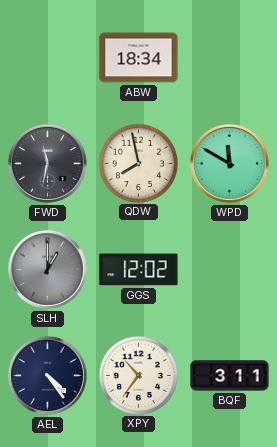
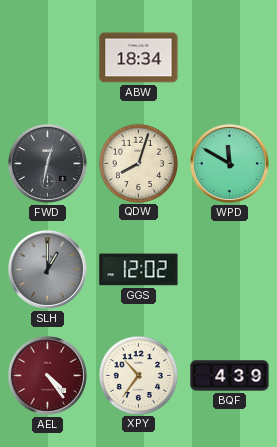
FWD: 11:32 -> 12:32
QDW: 7:58 -> 8:03
AEL dial: navy -> burgundy
BQF: 3:11 -> 4:39
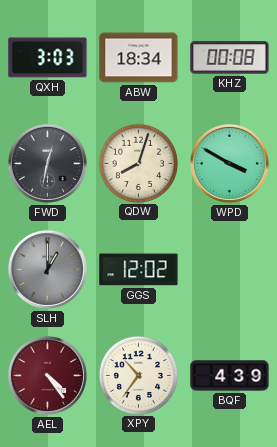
QXH: none -> 3:03
KHZ: none -> 00:08
WPD: 11:50 -> 3:50
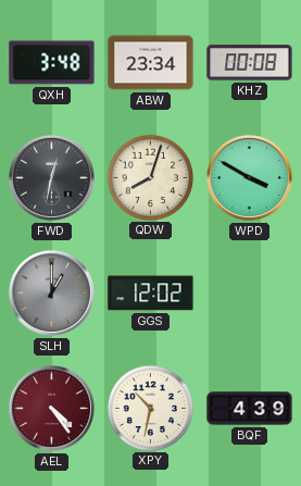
QXH: 3:03 -> 3:48
ABW: 18:34 -> 23:34
XPY: 10:36 -> 10:32
